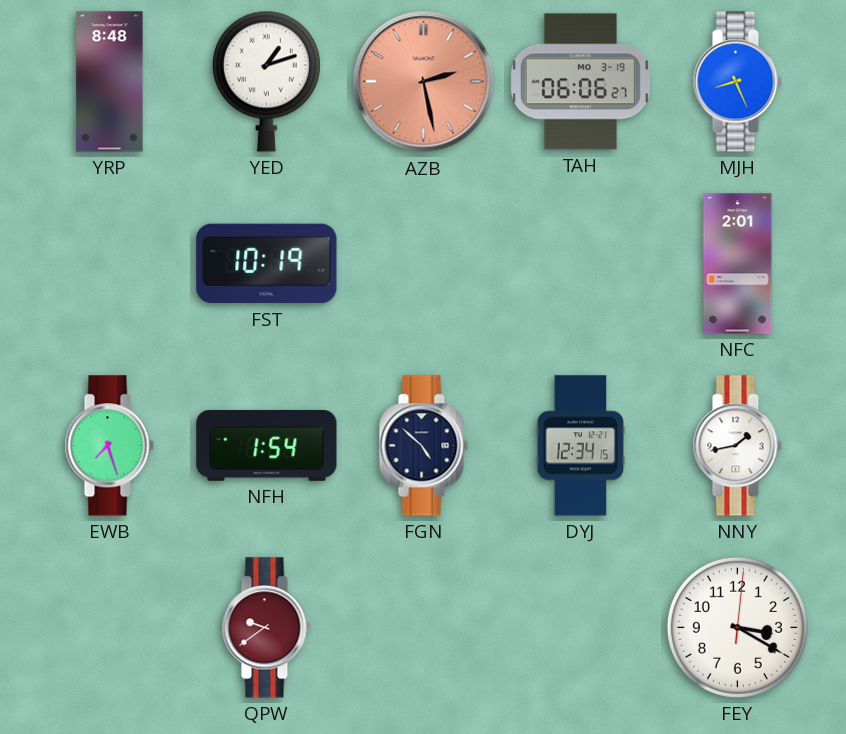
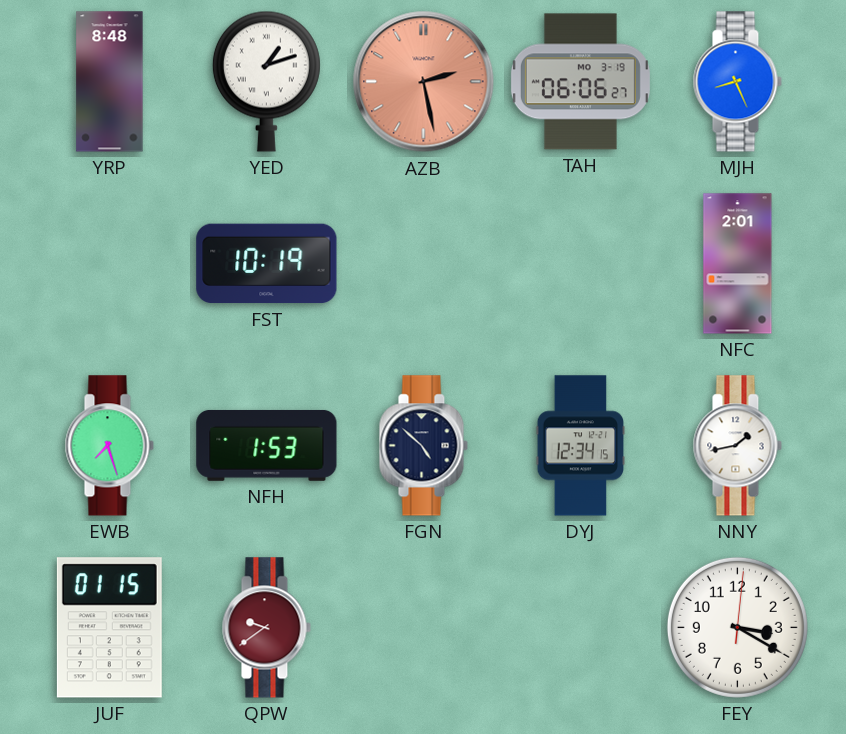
NFH: 1:54 -> 1:53
JUF: none -> 01:15
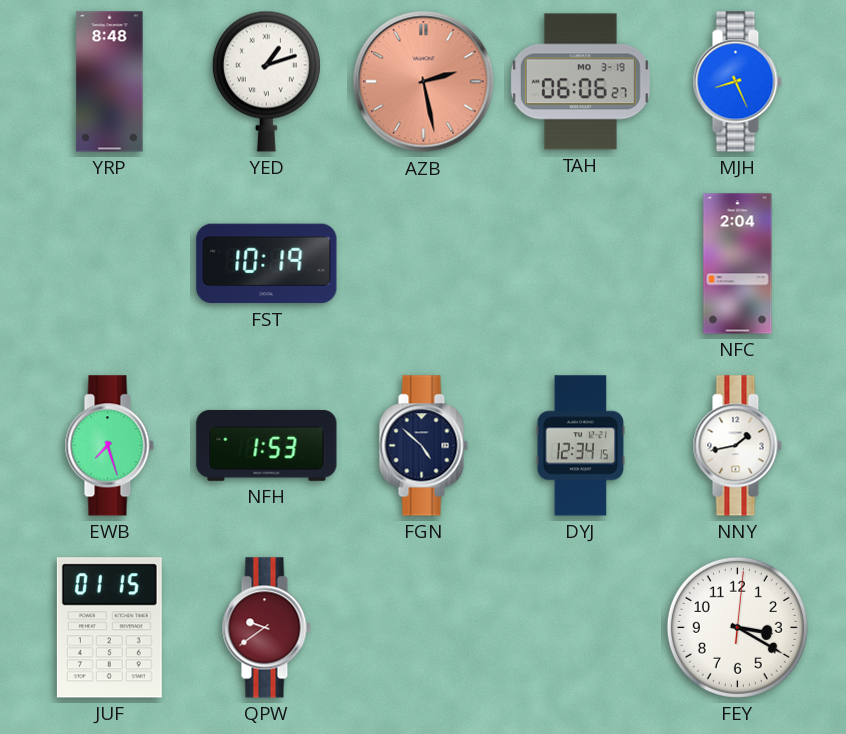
NFC: 2:01 -> 2:04
